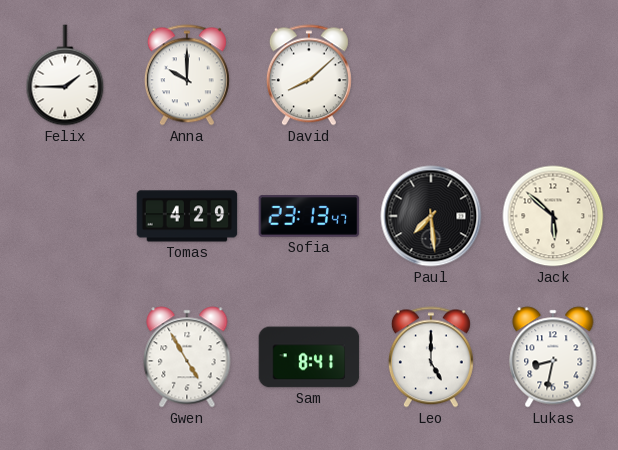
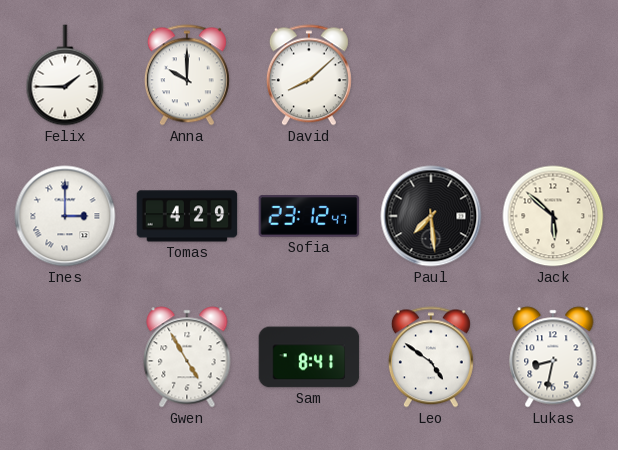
Ines: none -> 3:00
Sofia: 23:13 -> 23:12
Leo: 5:00 -> 4:51
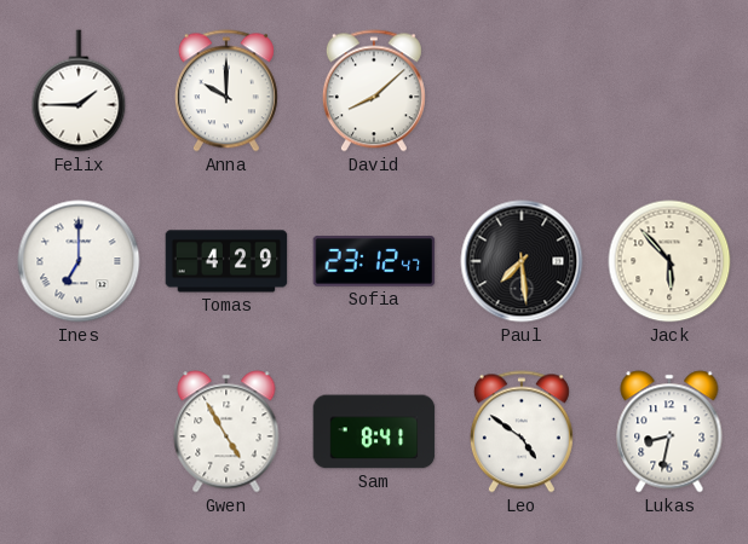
Ines: 3:00 -> 7:00
Jack: 5:52 -> 5:53
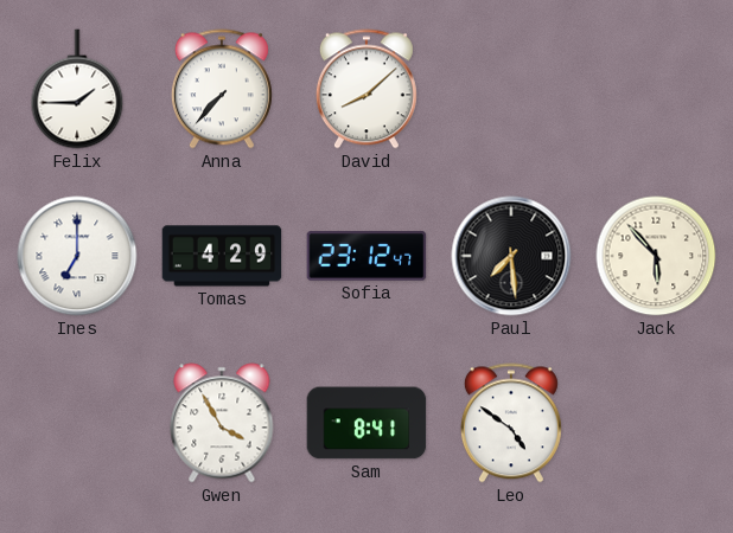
Anna: 10:00 -> 7:37
Gwen: 4:55 -> 3:55
Lukas: 8:32 -> none
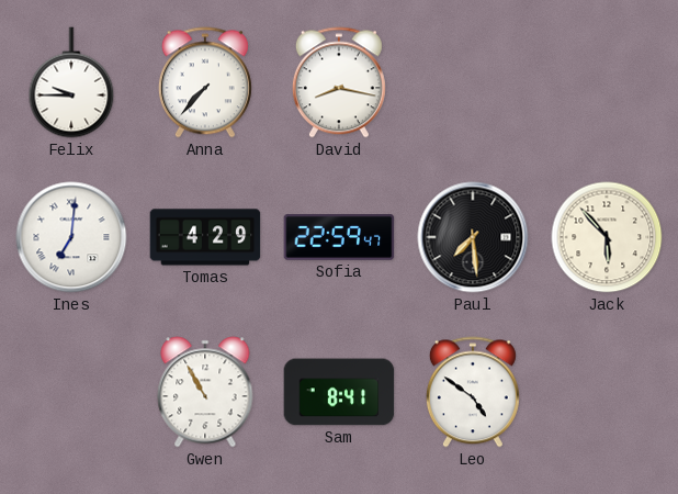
Felix: 1:45 -> 9:45
David: 8:08 -> 8:17
Ines: 7:00 -> 7:01
Sofia: 23:12 -> 22:59
Gwen: 3:55 -> 10:55
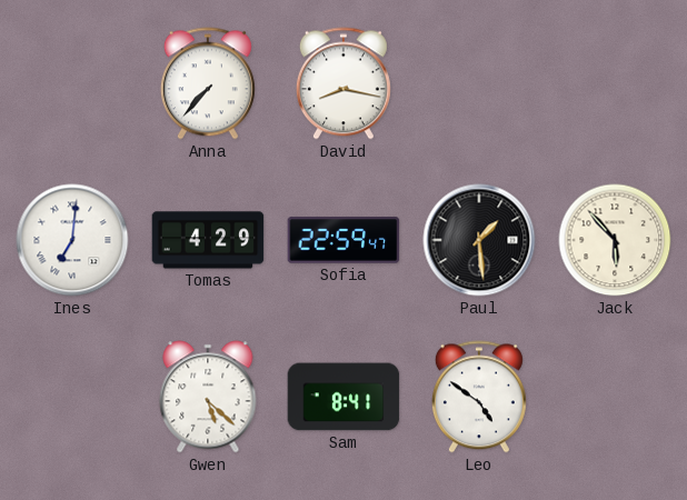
Felix: 9:45 -> none
Paul: 7:29 -> 1:29
Gwen: 10:55 -> 5:22
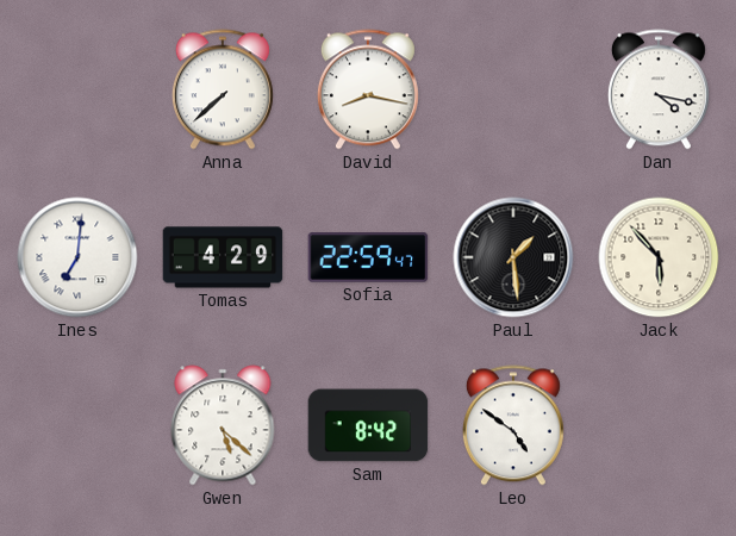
Anna: 7:37 -> 7:38
Dan: none -> 4:17
Sam: 8:41 -> 8:42
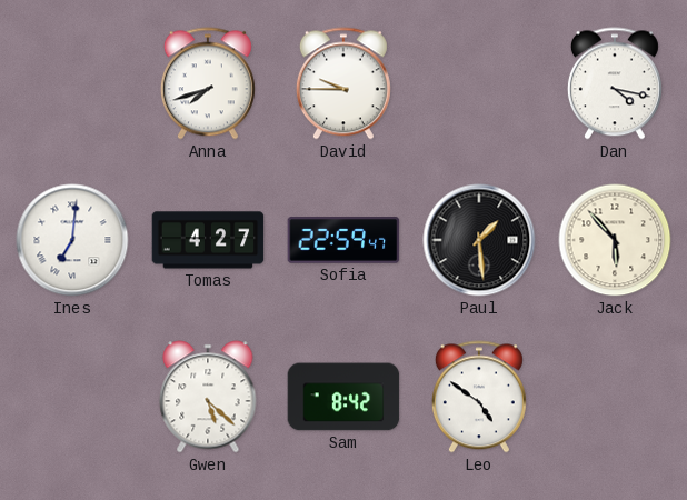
Anna: 7:38 -> 7:42
David: 8:17 -> 9:45
Tomas: 4:29 -> 4:27
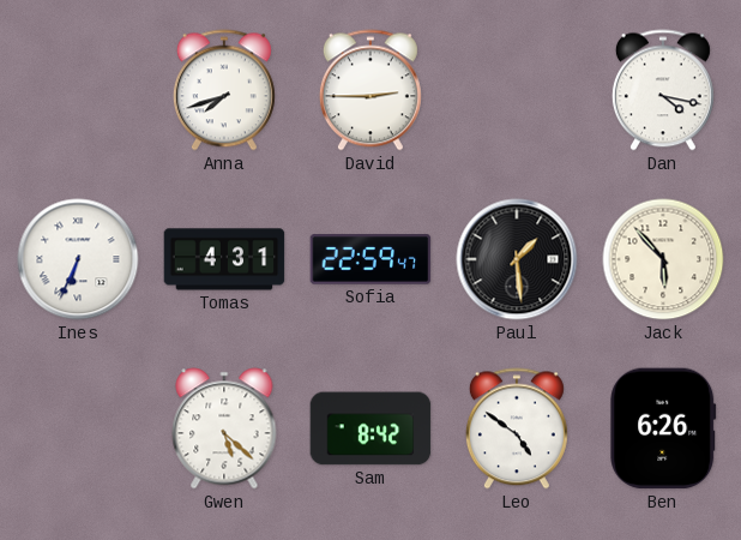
David: 9:45 -> 2:45
Ines: 7:01 -> 6:34
Tomas: 4:27 -> 4:31
Ben: none -> 6:26
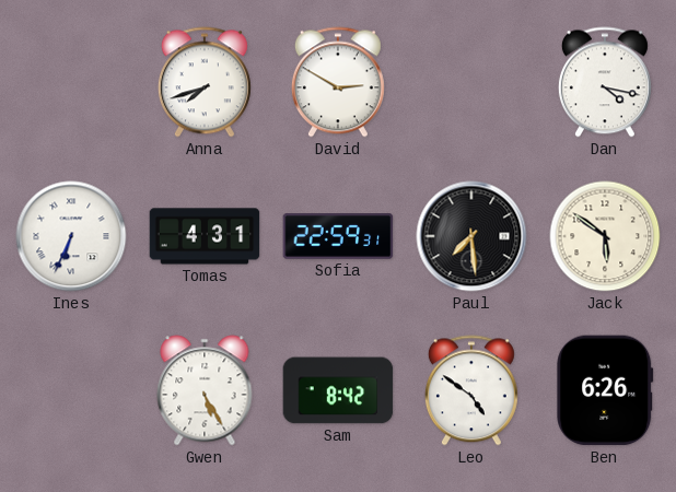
David: 2:45 -> 2:50
Sofia: 22:59:47 -> 22:59:31
Paul: 1:29 -> 7:29
Jack: 5:53 -> 5:51
Gwen: 5:22 -> 5:25
